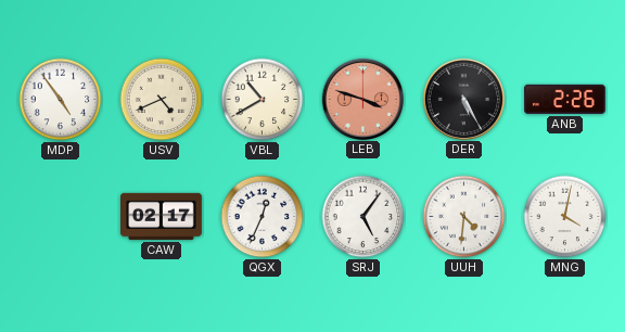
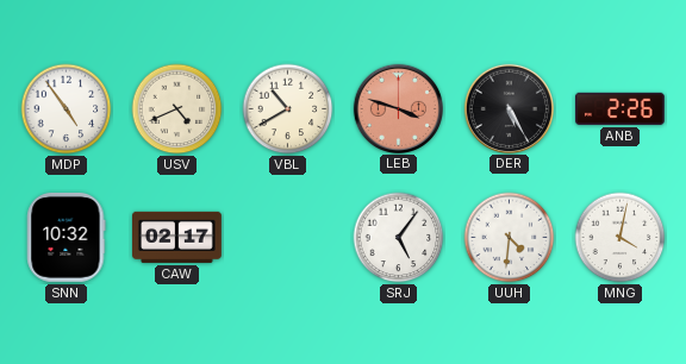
SNN: none -> 10:32
QGX: 12:34 -> none
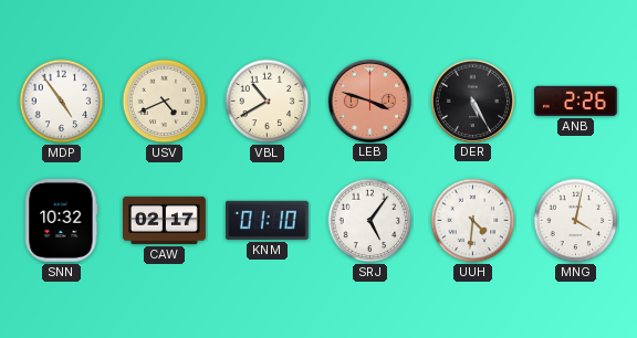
KNM: none -> 01:10
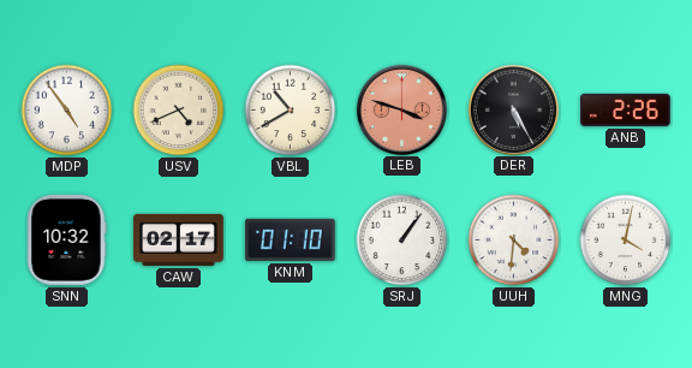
SRJ: 5:06 -> 1:06
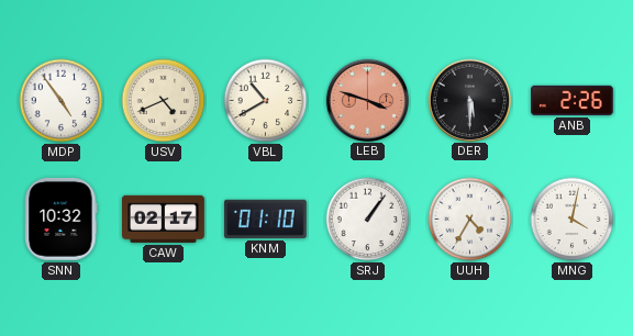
DER: 5:25 -> 5:30
UUH: 4:31 -> 4:35
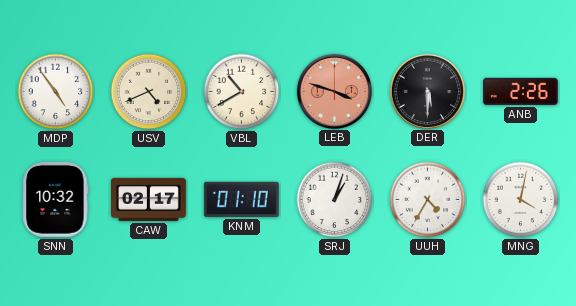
SRJ: 1:06 -> 1:03
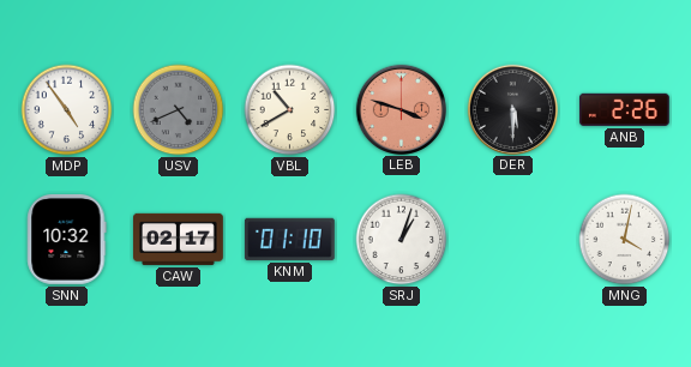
USV dial: cream -> grey
UUH: 4:35 -> none
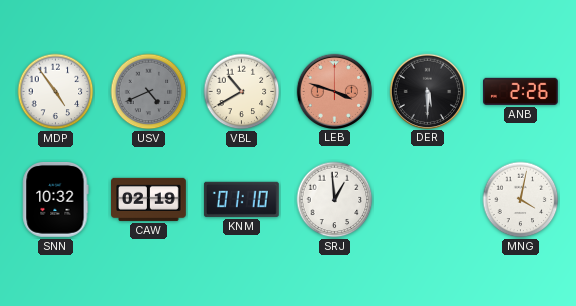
CAW: 02:17 -> 02:19
SRJ: 1:03 -> 12:59
